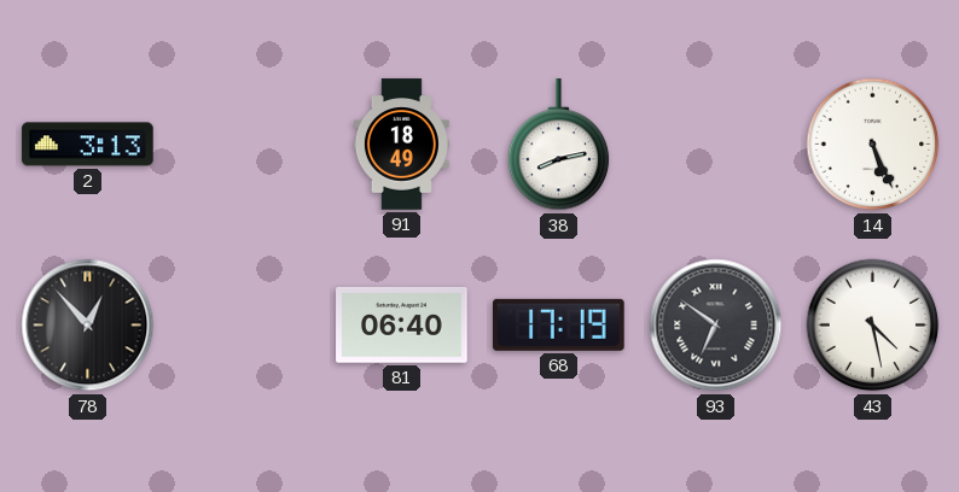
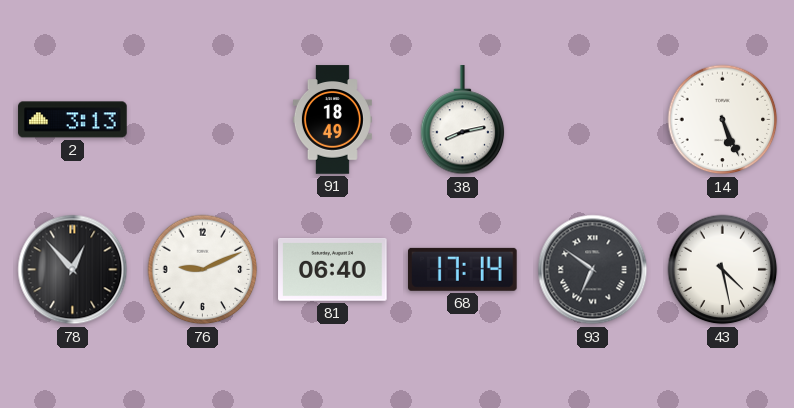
76: none -> 9:11
68: 17:19 -> 17:14
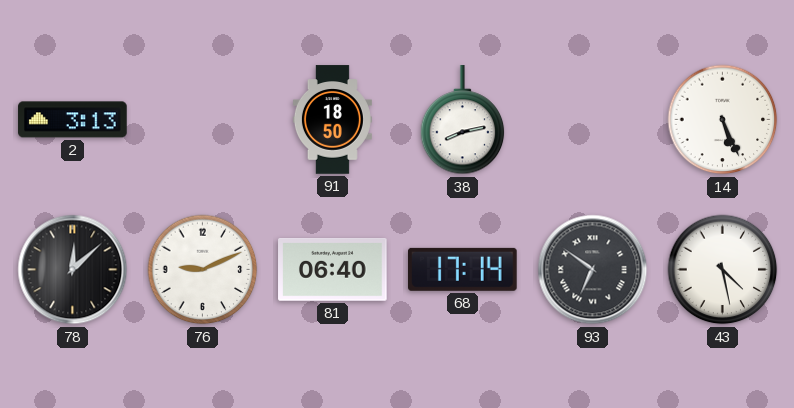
91: 18:49 -> 18:50
78: 12:53 -> 12:08
